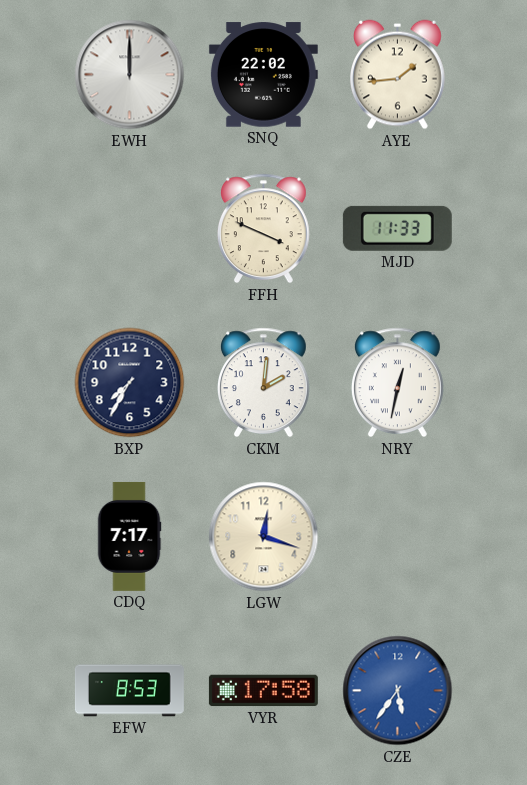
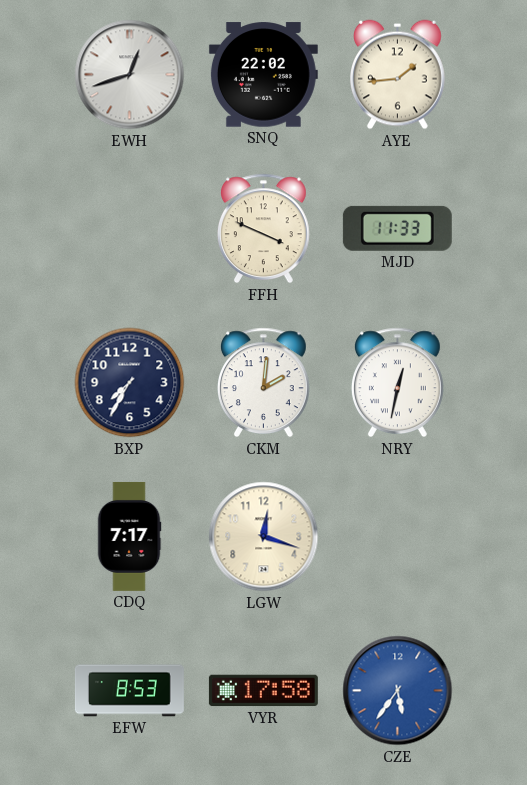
EWH: 12:00 -> 12:42
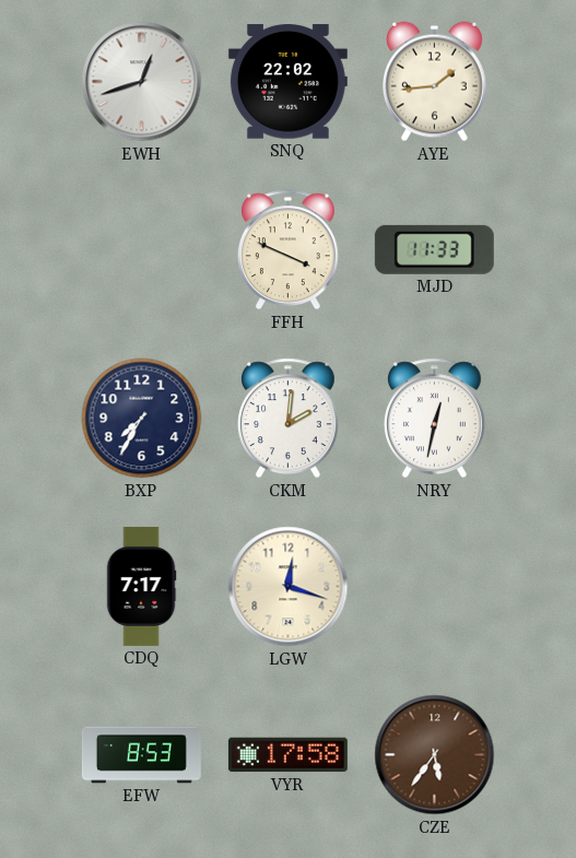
CZE dial: blue -> brown
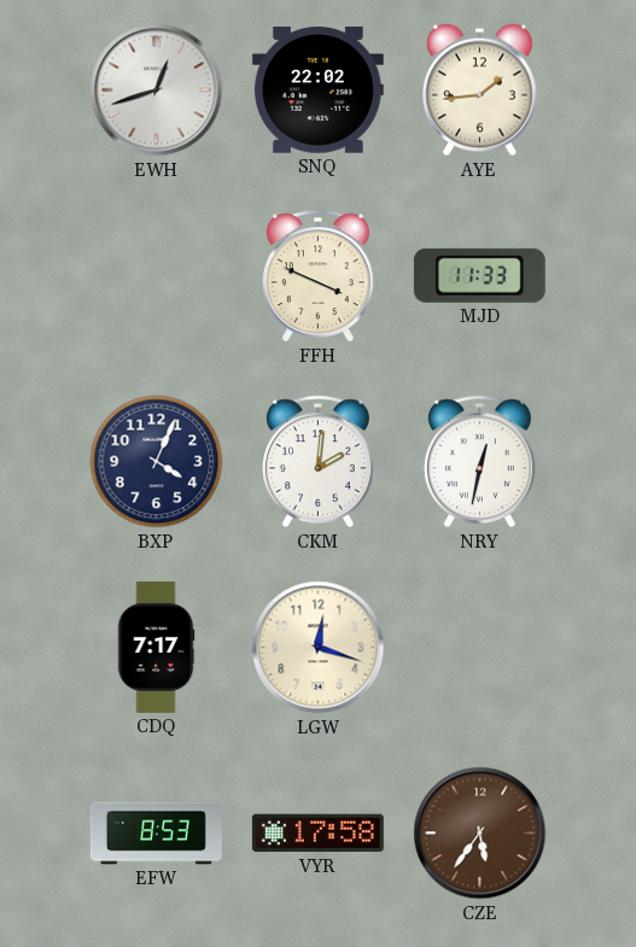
BXP: 7:35 -> 4:04
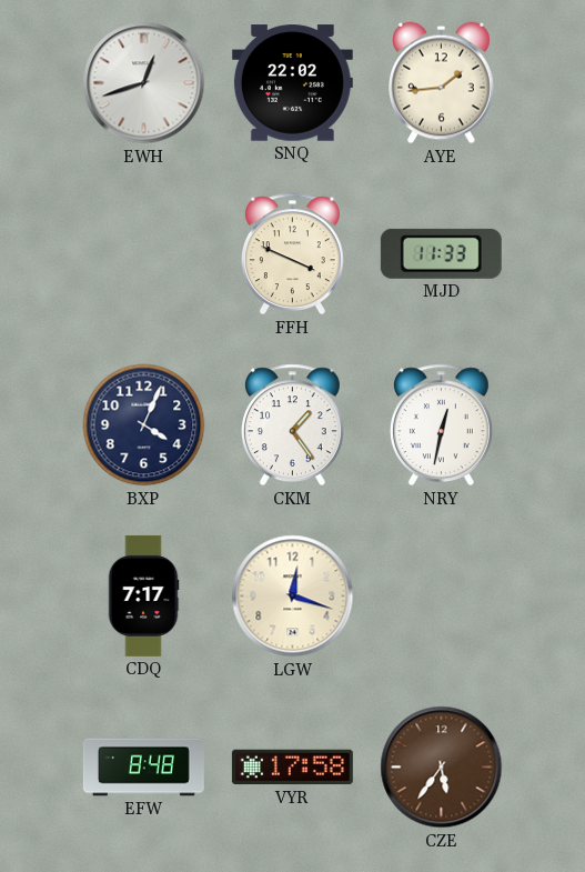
CKM: 2:01 -> 1:24
EFW: 8:53 -> 8:48
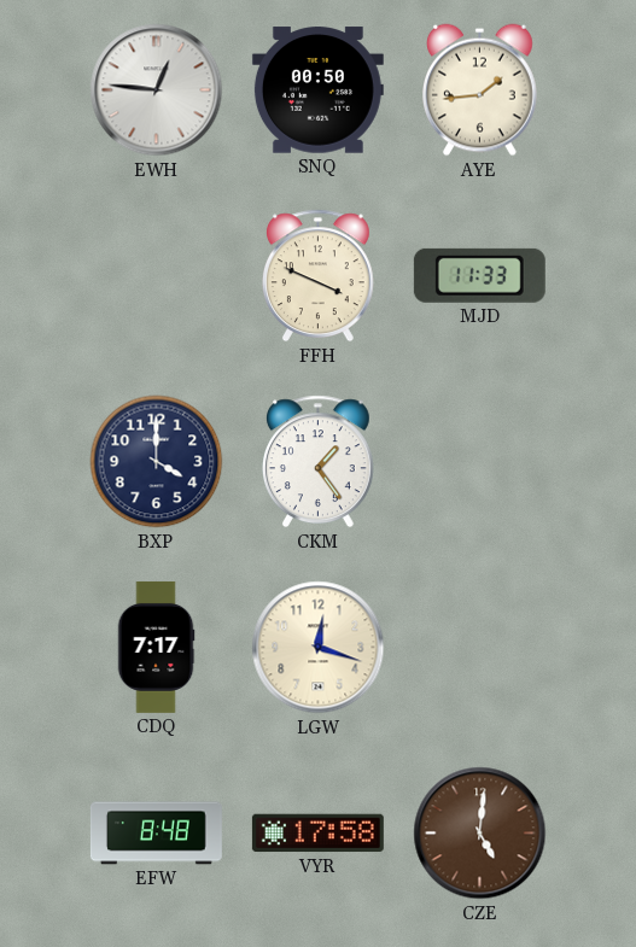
EWH: 12:42 -> 12:46
SNQ: 22:02 -> 00:50
BXP: 4:04 -> 4:00
NRY: 12:32 -> none
CZE: 5:36 -> 5:01
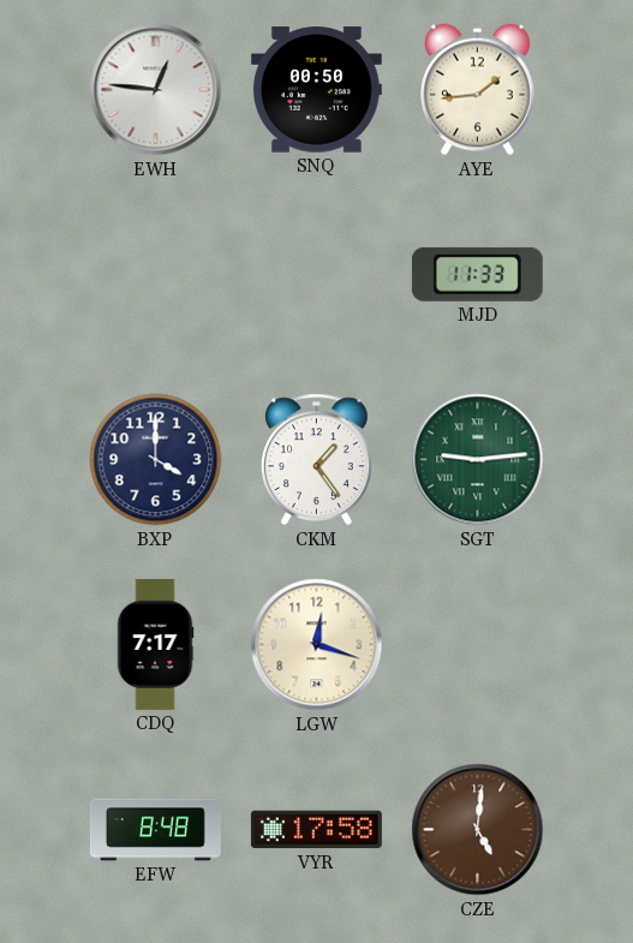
FFH: 3:49 -> none
SGT: none -> 9:14
